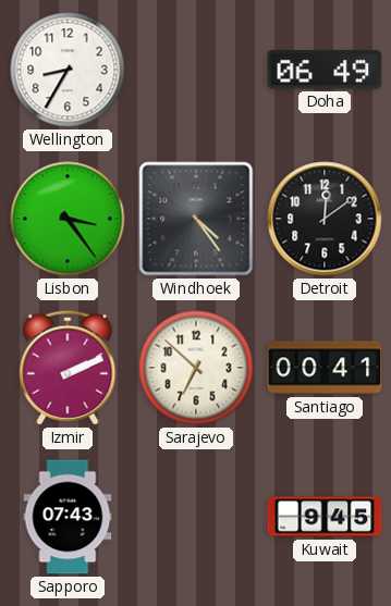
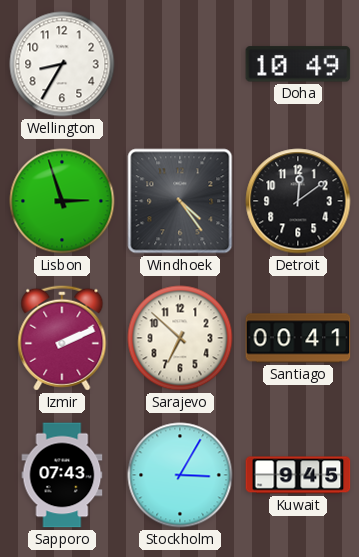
Doha: 06:49 -> 10:49
Lisbon: 3:24 -> 2:57
Stockholm: none -> 3:05
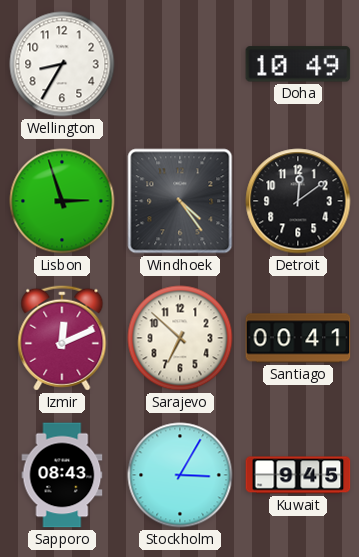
Izmir: 2:11 -> 12:11
Sapporo: 07:43 -> 08:43
